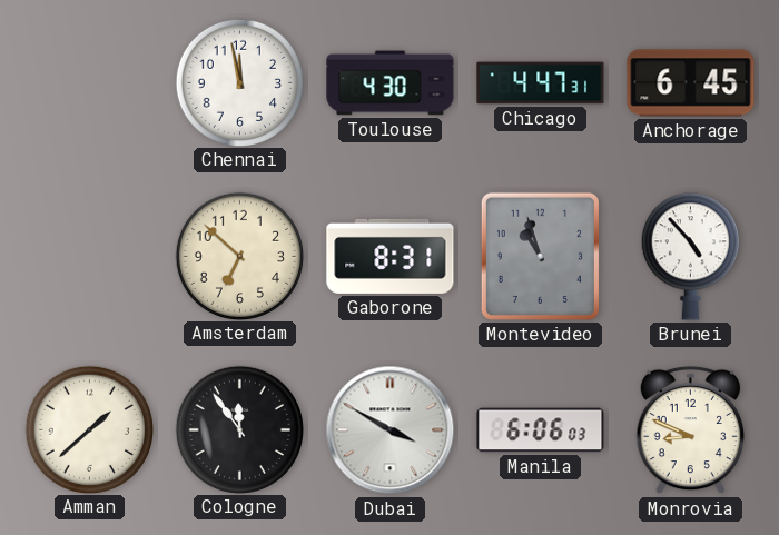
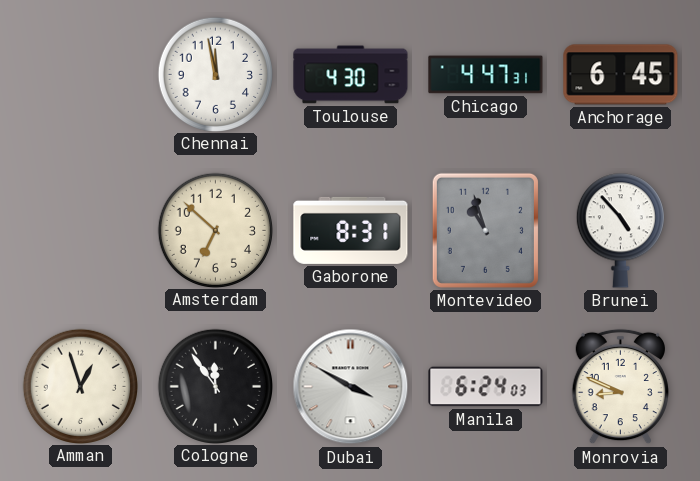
Amman: 1:38 -> 12:57
Manila: 6:06 -> 6:24
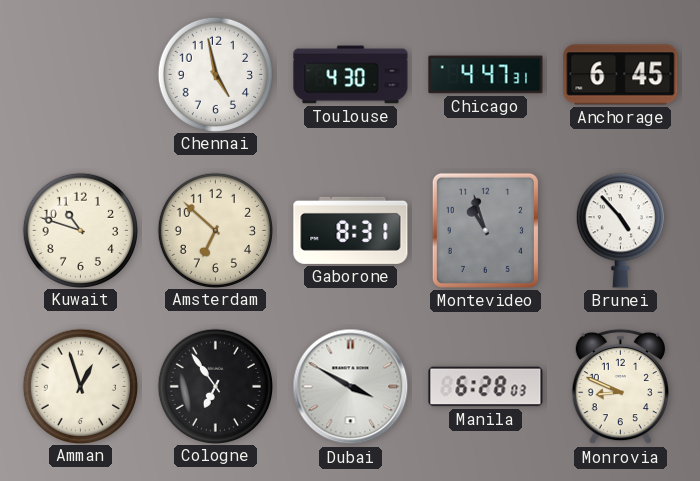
Chennai: 11:58 -> 4:58
Kuwait: none -> 10:48
Cologne: 11:54 -> 6:54
Manila: 6:24 -> 6:28
